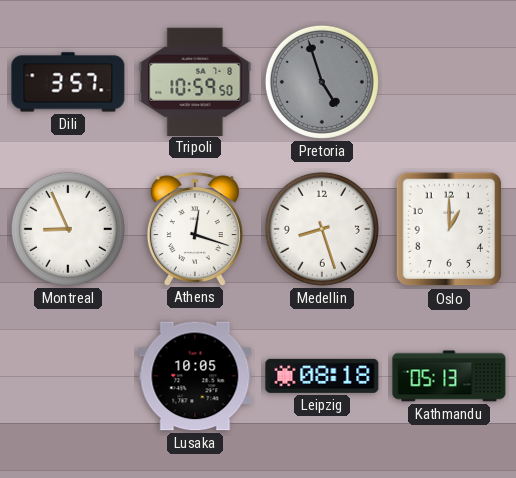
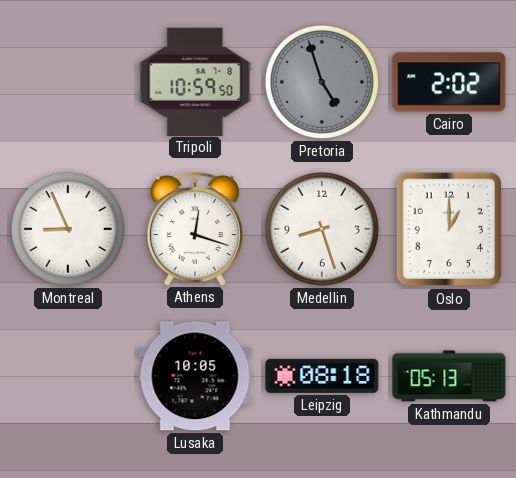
Dili: 3:57 -> none
Cairo: none -> 2:02
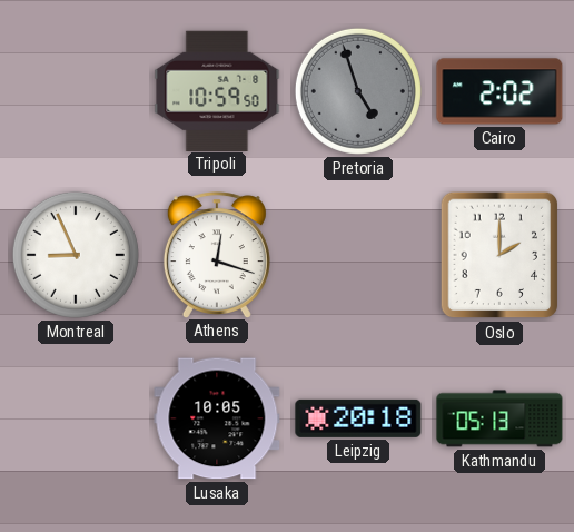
Medellin: 8:27 -> none
Oslo: 1:00 -> 2:00
Leipzig: 08:18 -> 20:18
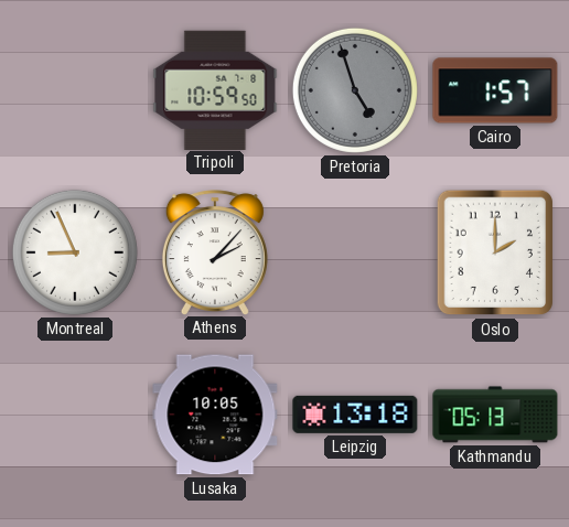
Cairo: 2:02 -> 1:57
Athens: 12:18 -> 2:07
Leipzig: 20:18 -> 13:18
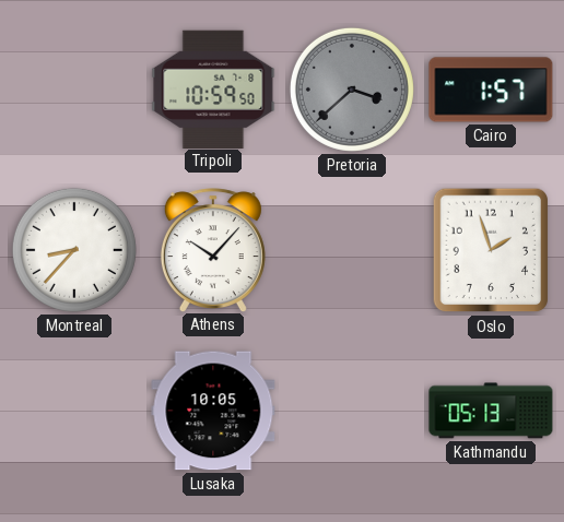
Pretoria: 4:57 -> 3:38
Montreal: 8:56 -> 8:37
Athens: 2:07 -> 10:07
Oslo: 2:00 -> 1:57
Leipzig: 13:18 -> none
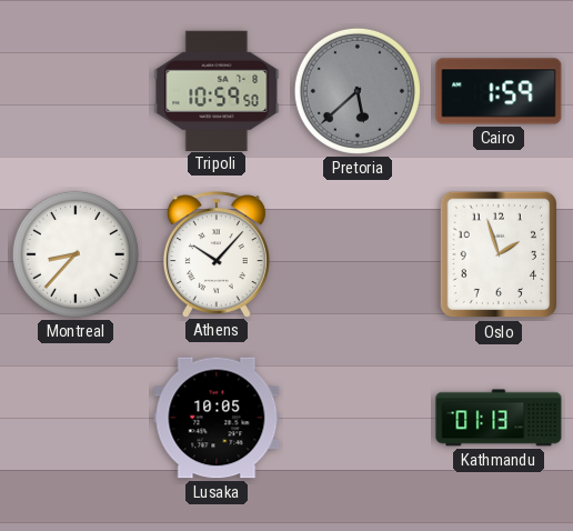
Pretoria: 3:38 -> 5:38
Cairo: 1:57 -> 1:59
Kathmandu: 05:13 -> 01:13
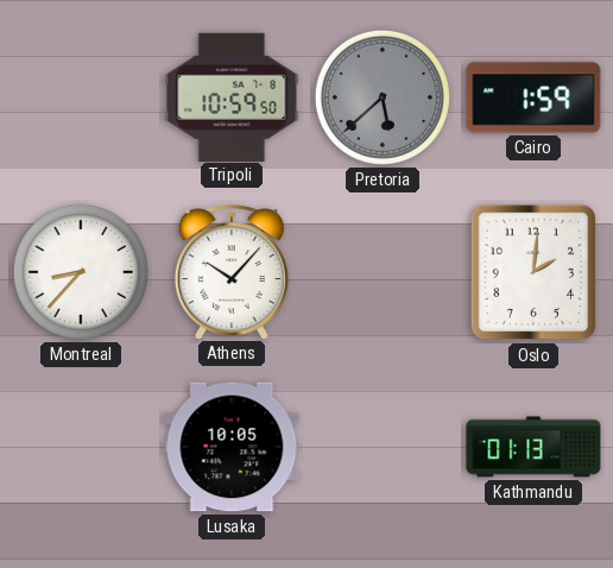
Oslo: 1:57 -> 2:01
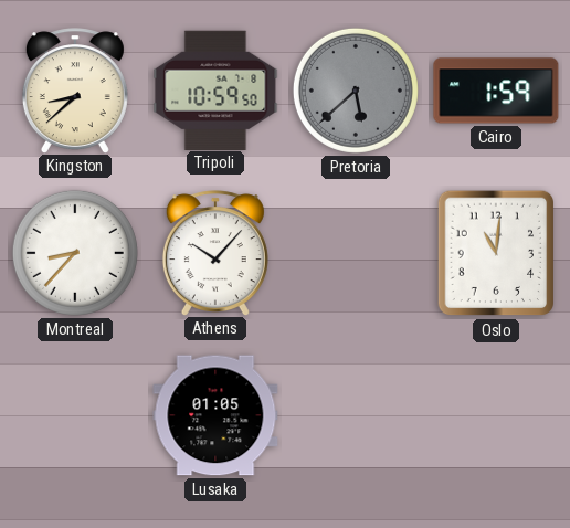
Kingston: none -> 8:38
Oslo: 2:01 -> 11:01
Lusaka: 10:05 -> 01:05
Kathmandu: 01:13 -> none
